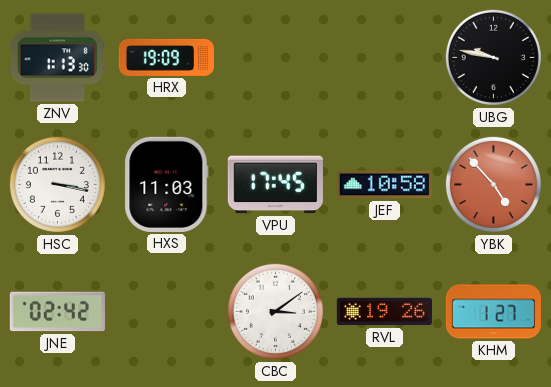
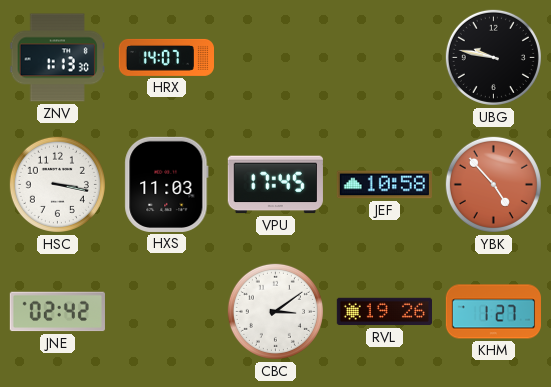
HRX: 19:09 -> 14:07
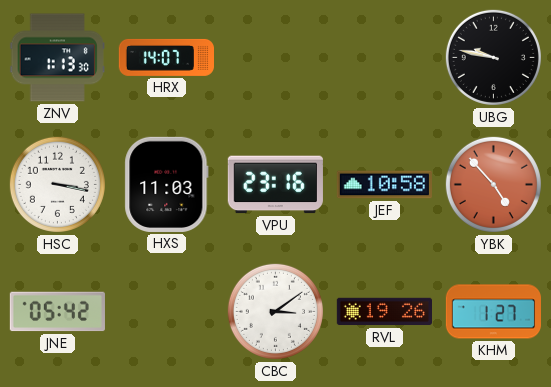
VPU: 17:45 -> 23:16
JNE: 02:42 -> 05:42
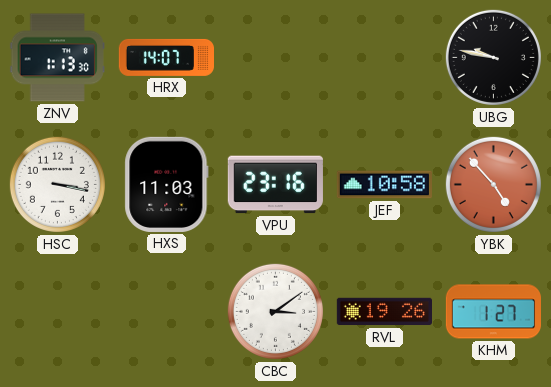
JNE: 05:42 -> none
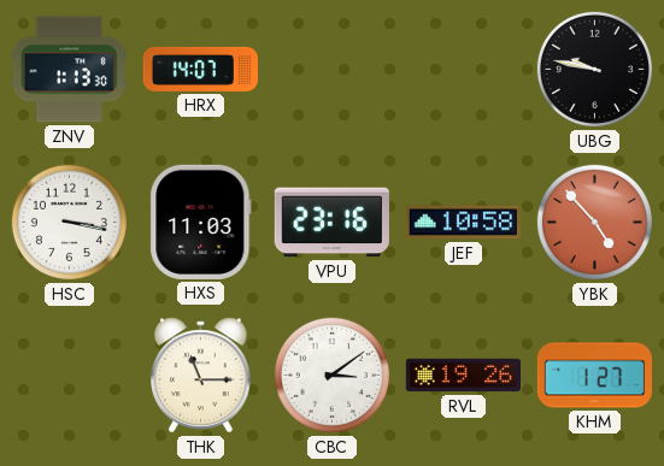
THK: none -> 11:15
